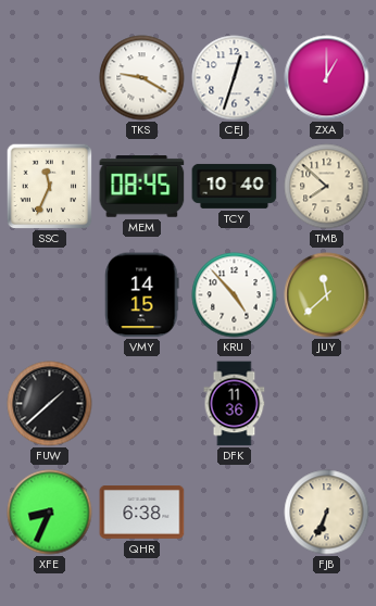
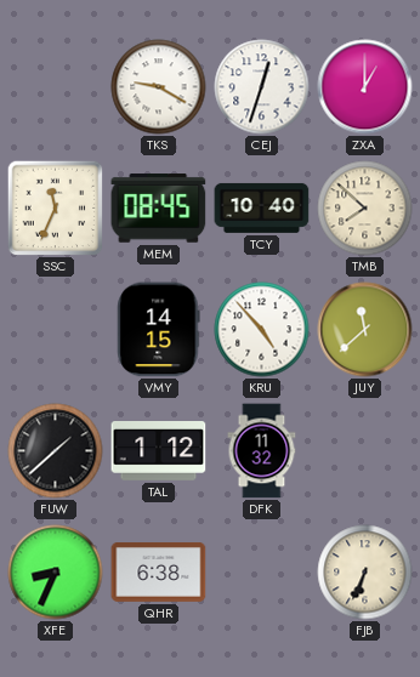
TAL: none -> 1:12
DFK: 11:36 -> 11:32
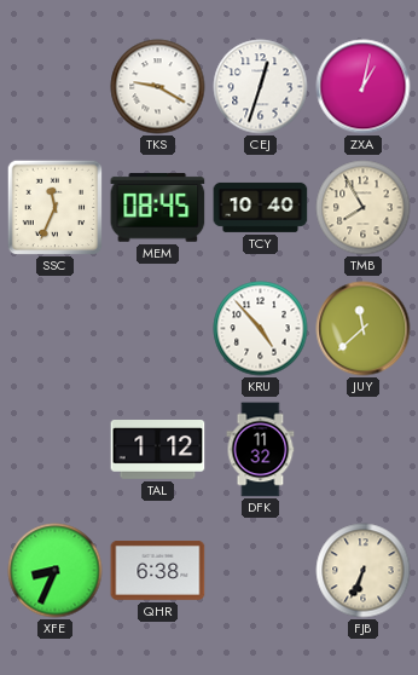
ZXA: 1:00 -> 1:02
TMB: 7:52 -> 7:55
VMY: 14:15 -> none
FUW: 1:38 -> none
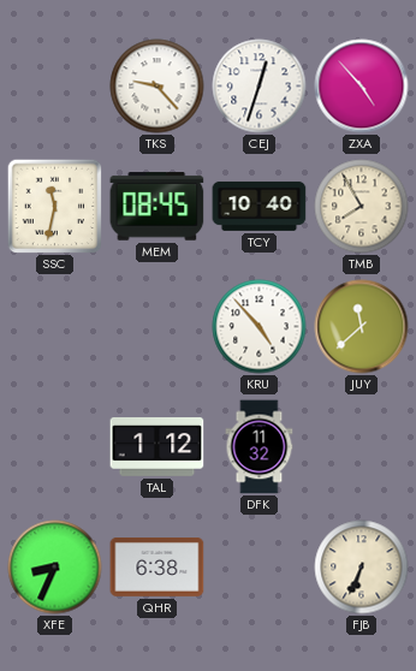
TKS: 9:20 -> 9:23
ZXA: 1:02 -> 4:53
SSC: 11:34 -> 11:32
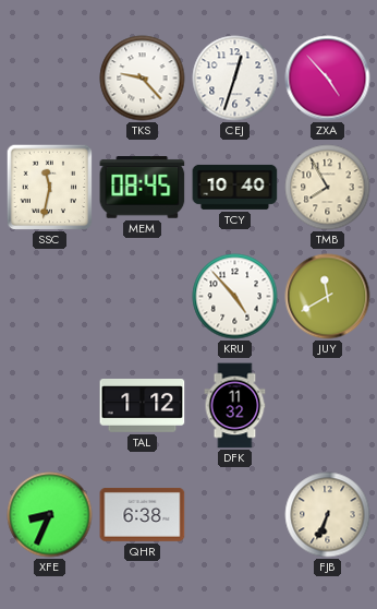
JUY: 11:38 -> 11:40
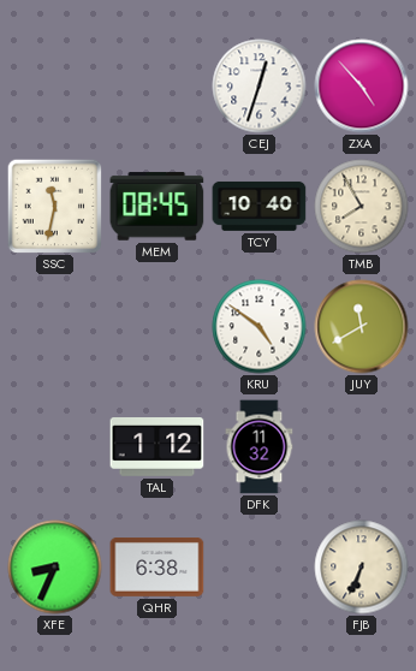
TKS: 9:23 -> none
KRU: 4:53 -> 4:51
